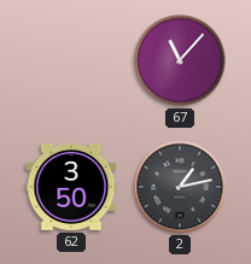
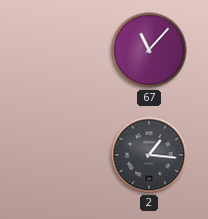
62: 3:50 -> none
2: 1:13 -> 1:16
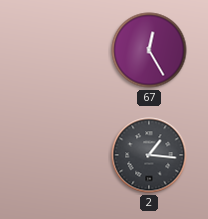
67: 11:07 -> 12:25
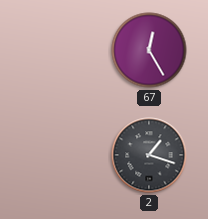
2: 1:16 -> 1:18
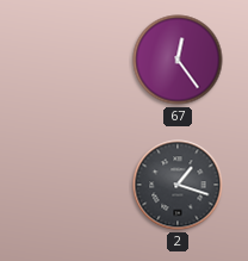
67: 12:25 -> 12:24
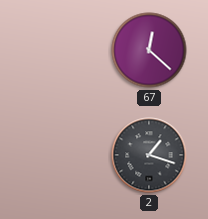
67: 12:24 -> 12:22
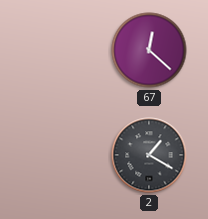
2: 1:18 -> 1:20
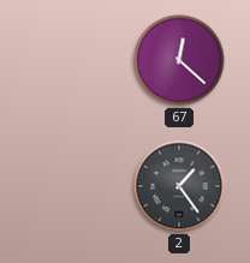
2: 1:20 -> 1:24
